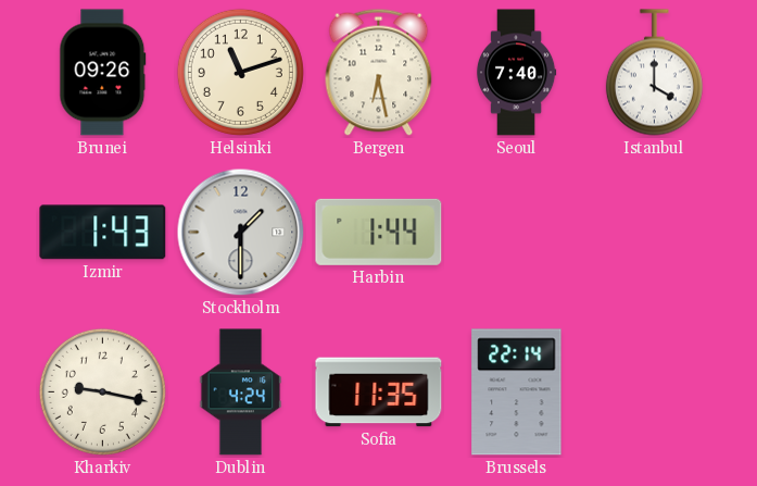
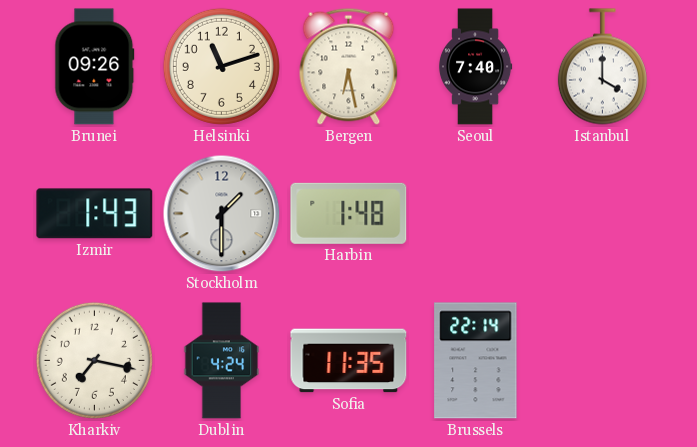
Harbin: 1:44 -> 1:48
Kharkiv: 9:17 -> 7:17
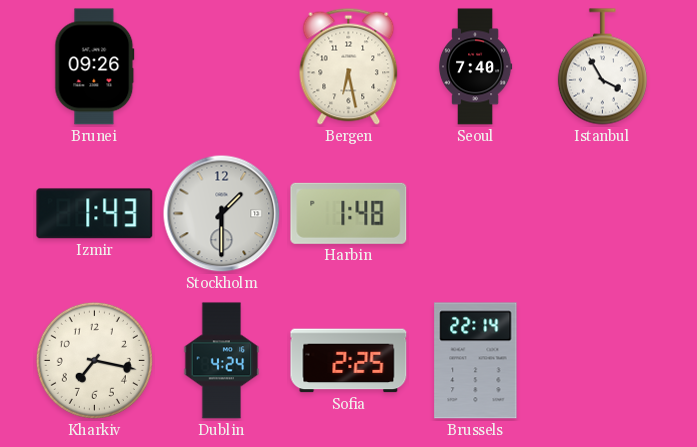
Helsinki: 11:12 -> none
Istanbul: 4:00 -> 3:55
Sofia: 11:35 -> 2:25
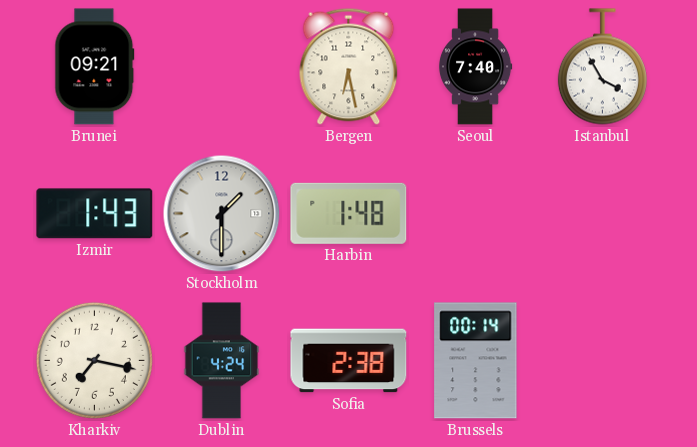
Brunei: 09:26 -> 09:21
Sofia: 2:25 -> 2:38
Brussels: 22:14 -> 00:14
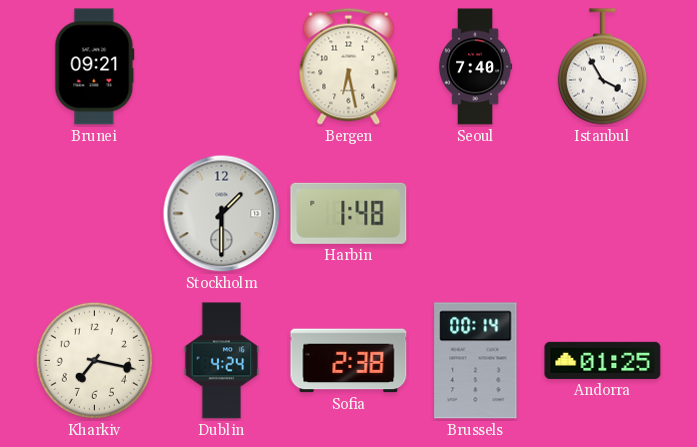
Izmir: 1:43 -> none
Andorra: none -> 01:25
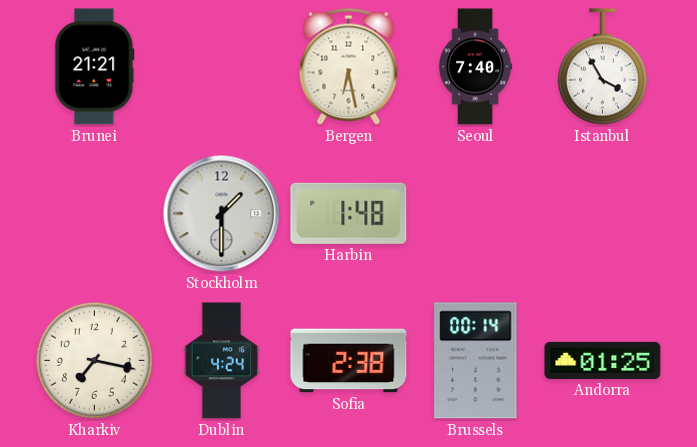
Brunei: 09:21 -> 21:21
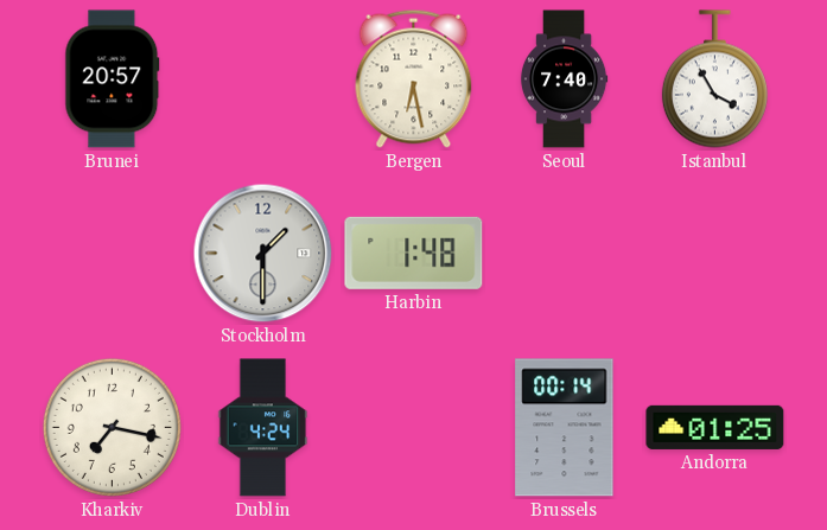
Brunei: 21:21 -> 20:57
Sofia: 2:38 -> none
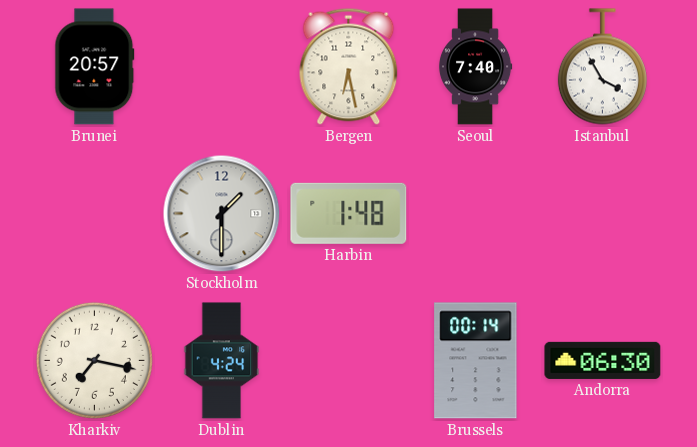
Andorra: 01:25 -> 06:30
